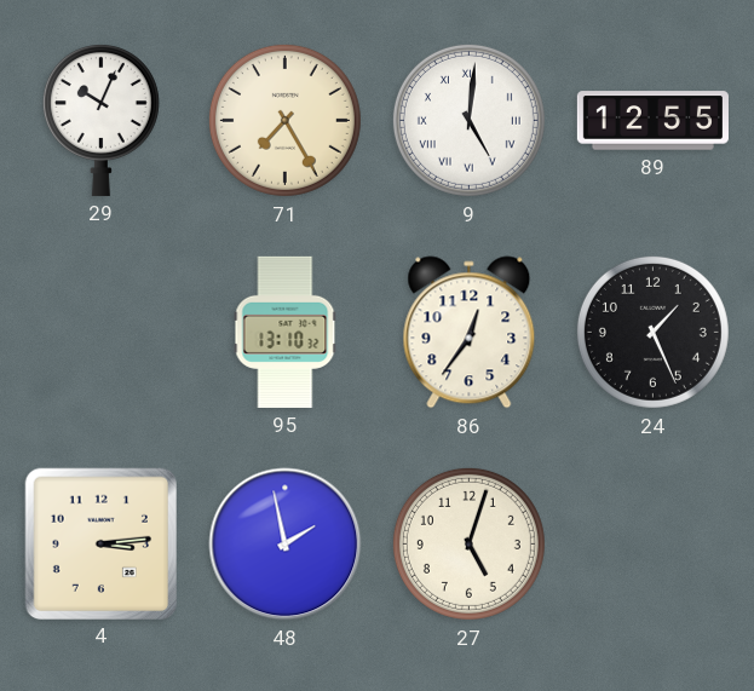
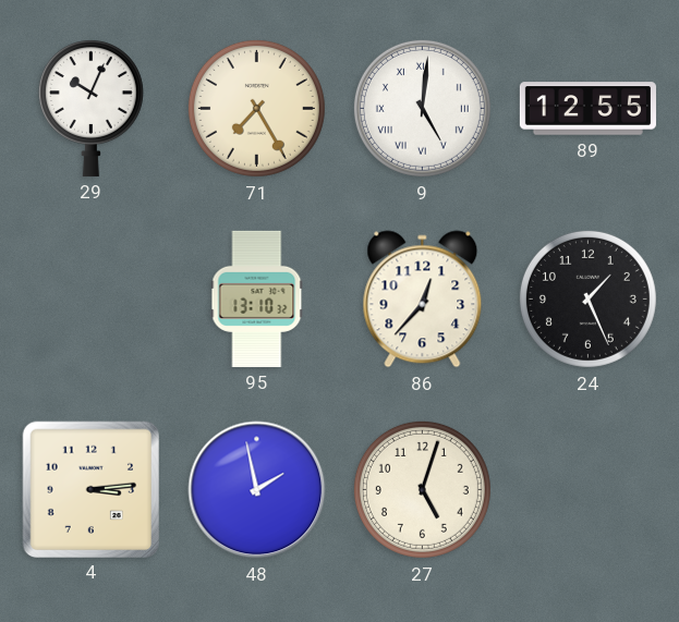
86: 12:36 -> 12:37
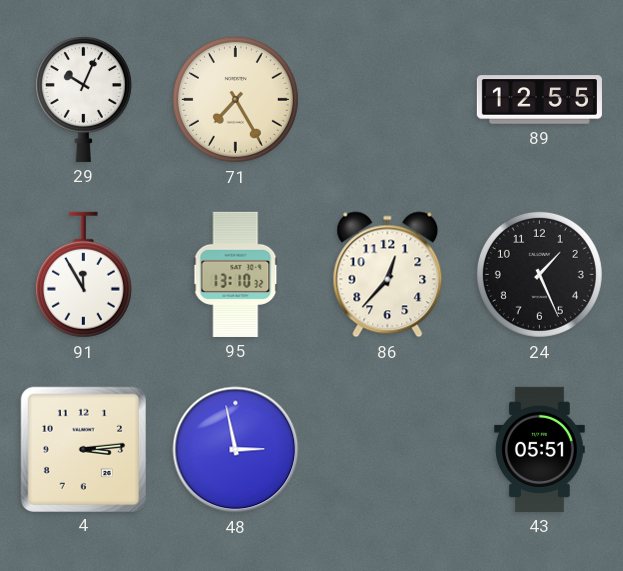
9: 5:01 -> none
91: none -> 11:55
48: 1:58 -> 2:58
27: 5:03 -> none
43: none -> 05:51
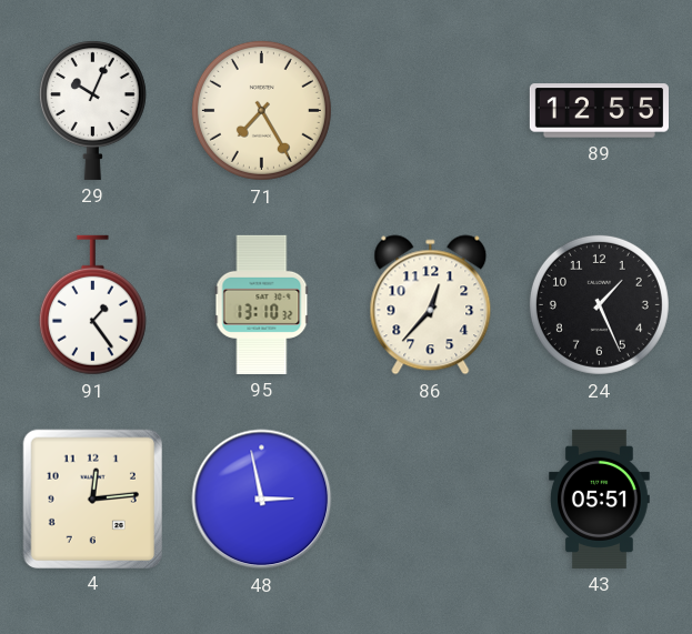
91: 11:55 -> 1:24
4: 3:14 -> 12:14
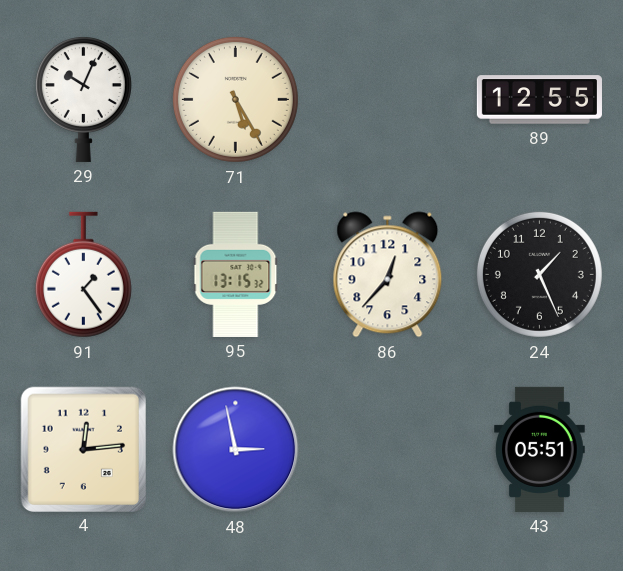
71: 7:25 -> 5:25
95: 13:10 -> 13:15
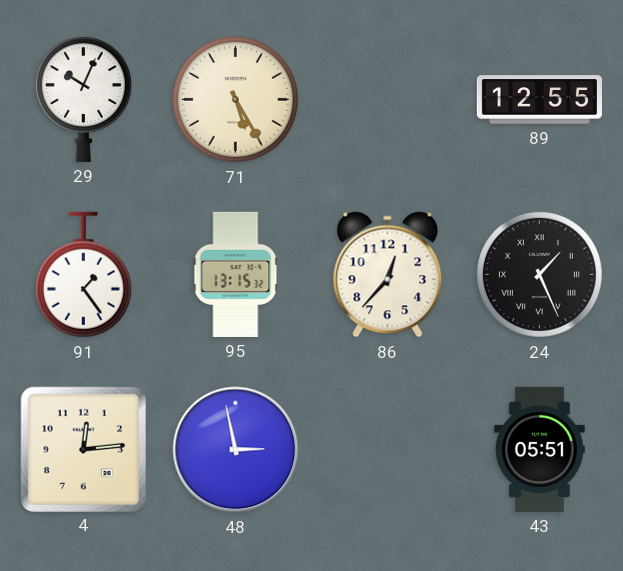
24 numerals: Arabic -> Roman
